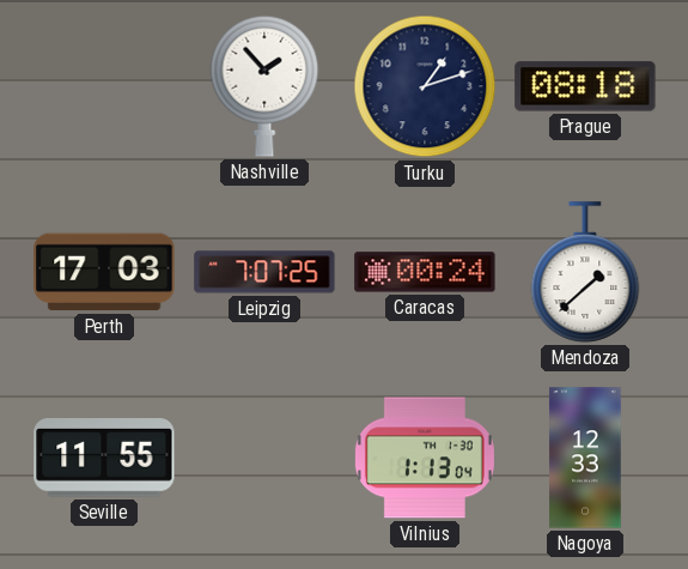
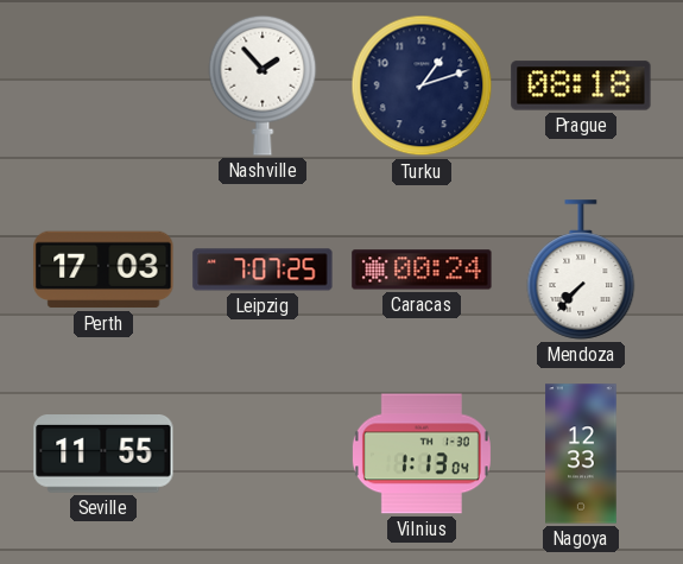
Mendoza: 1:38 -> 7:37
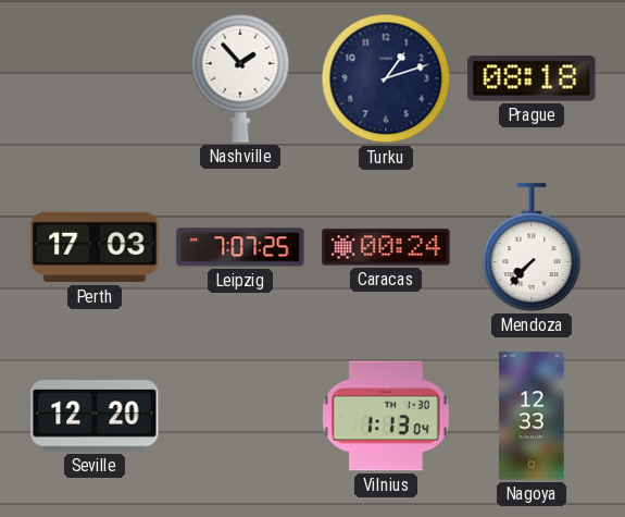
Seville: 11:55 -> 12:20
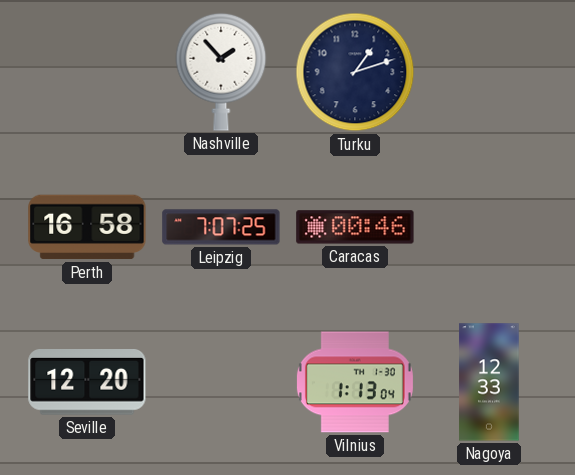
Prague: 08:18 -> none
Perth: 17:03 -> 16:58
Caracas: 00:24 -> 00:46
Mendoza: 7:37 -> none
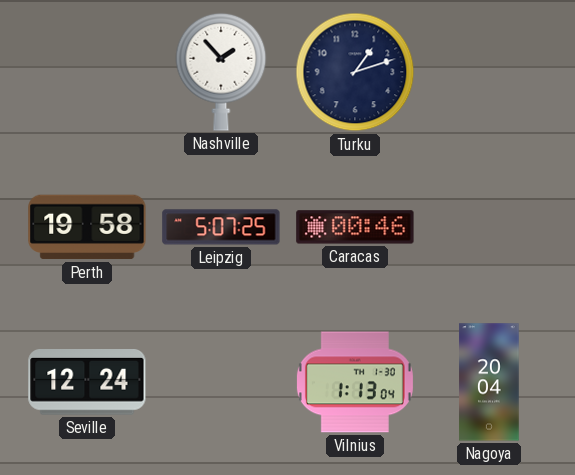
Perth: 16:58 -> 19:58
Leipzig: 7:07 -> 5:07
Seville: 12:20 -> 12:24
Nagoya: 12:33 -> 20:04
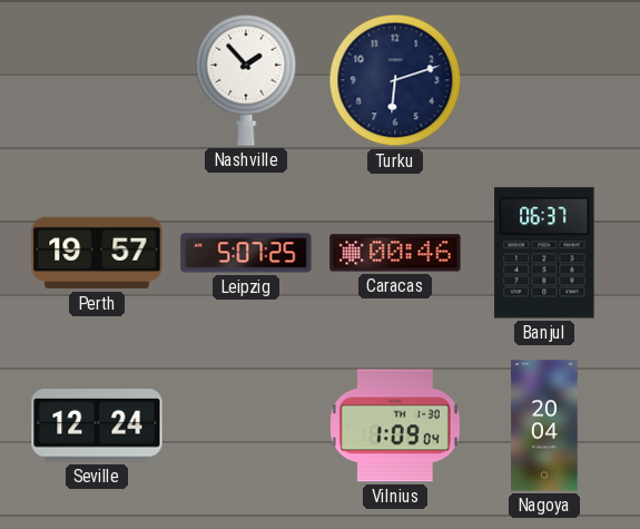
Turku: 1:12 -> 6:12
Perth: 19:58 -> 19:57
Banjul: none -> 06:37
Vilnius: 1:13 -> 1:09
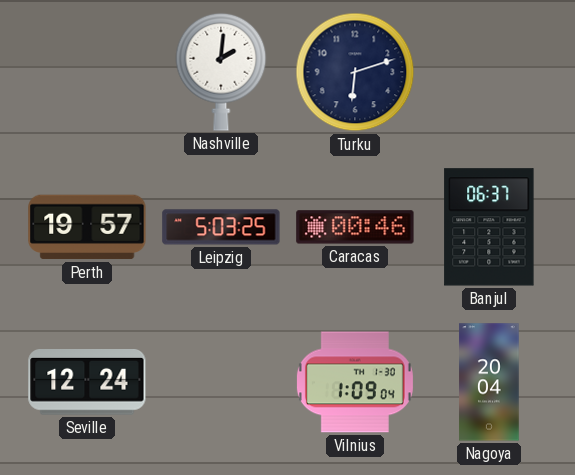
Nashville: 1:53 -> 2:01
Leipzig: 5:07 -> 5:03
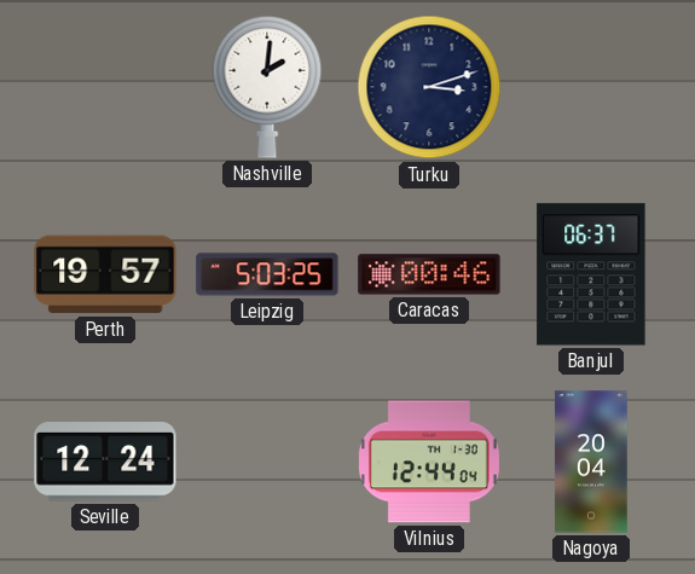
Turku: 6:12 -> 3:12
Vilnius: 1:09 -> 12:44
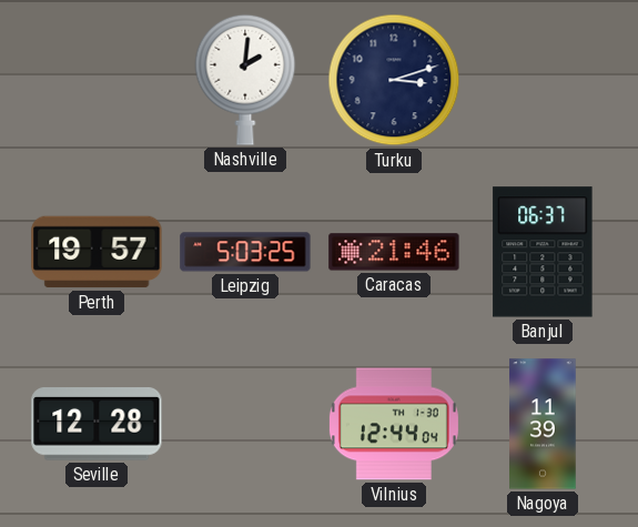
Caracas: 00:46 -> 21:46
Seville: 12:24 -> 12:28
Nagoya: 20:04 -> 11:39
